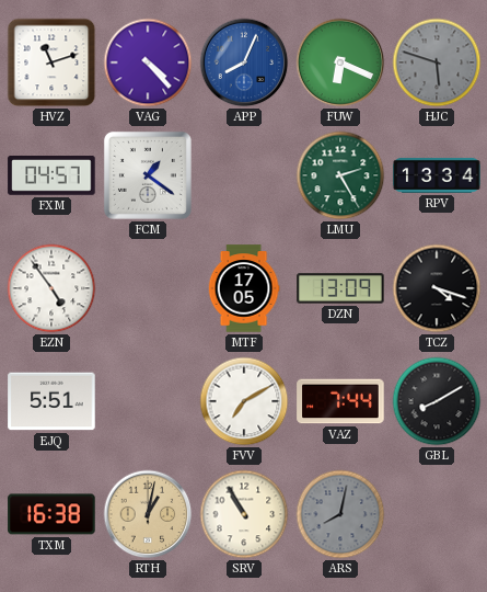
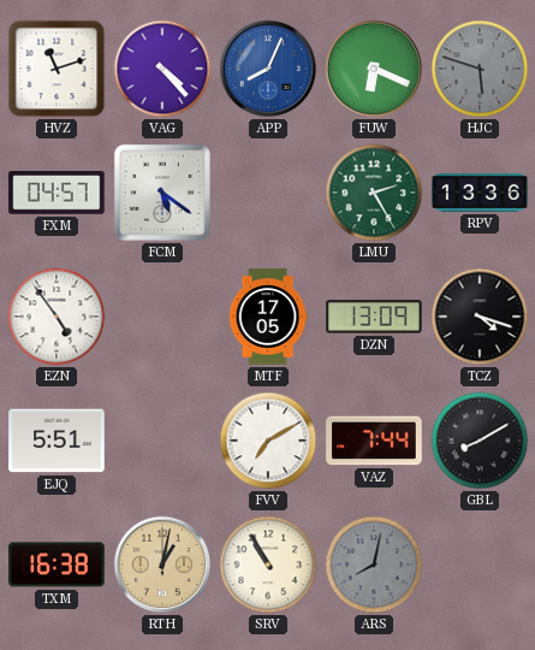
FCM: 1:21 -> 5:21
RPV: 13:34 -> 13:36
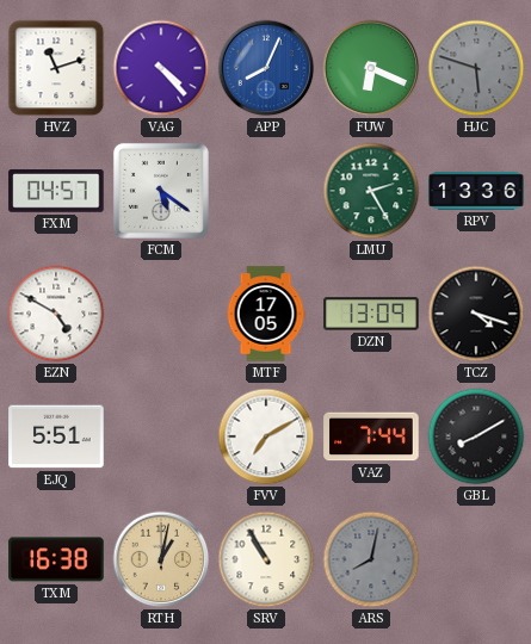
EZN: 4:54 -> 4:50
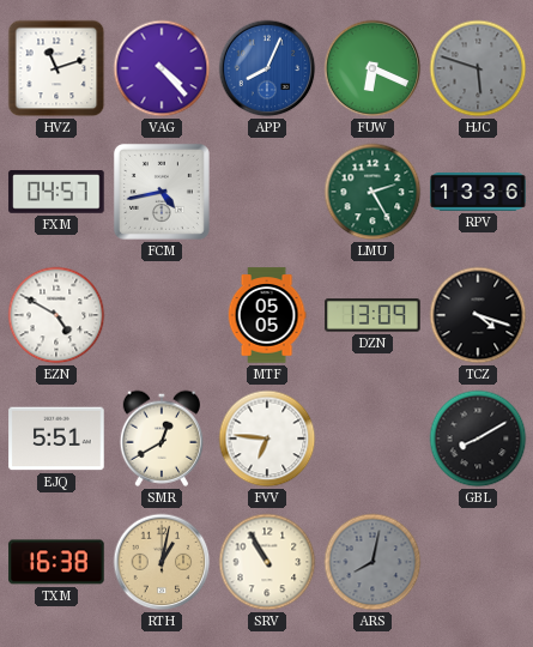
FCM: 5:21 -> 4:43
MTF: 17:05 -> 05:05
SMR: none -> 12:40
FVV: 7:10 -> 6:46
VAZ: 7:44 -> none
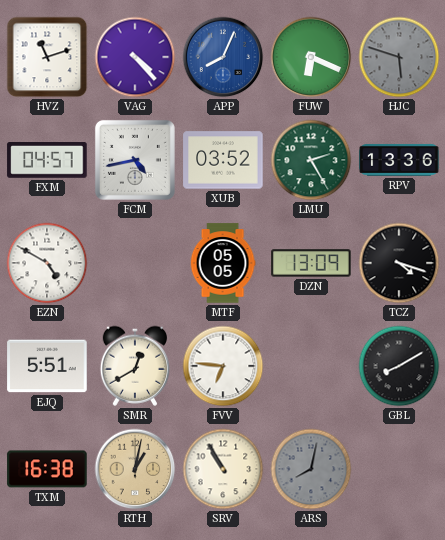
XUB: none -> 03:52
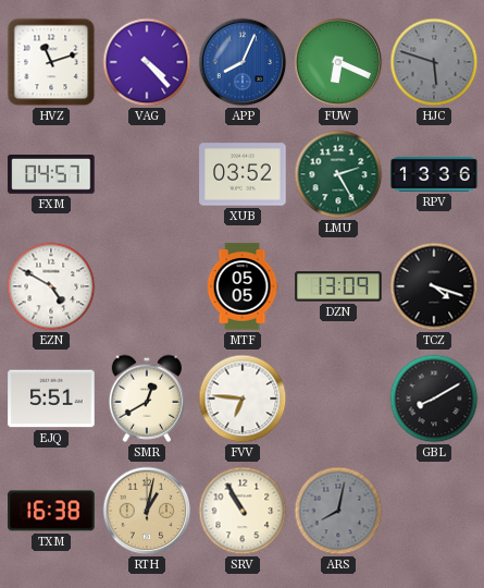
FCM: 4:43 -> none
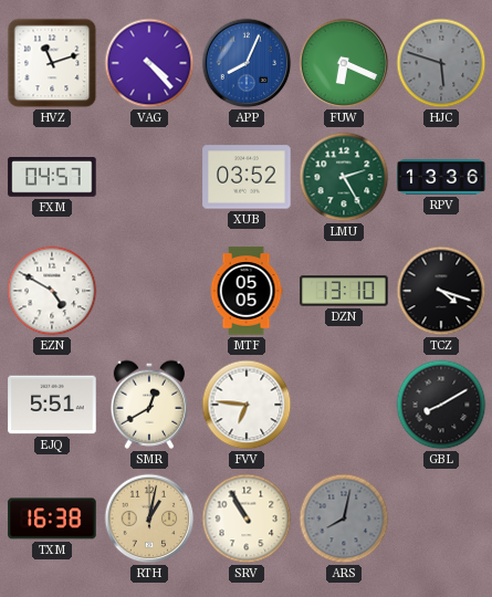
DZN: 13:09 -> 13:10
